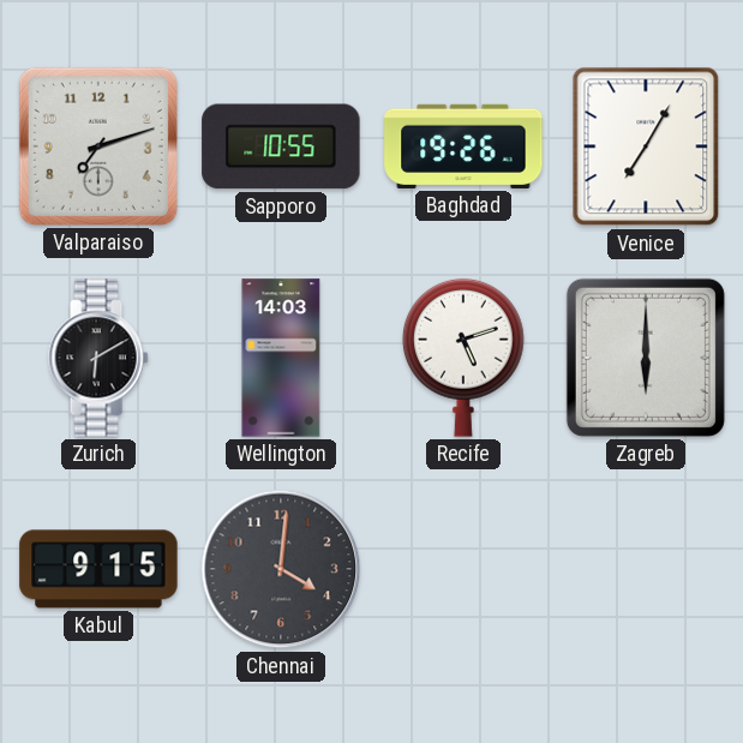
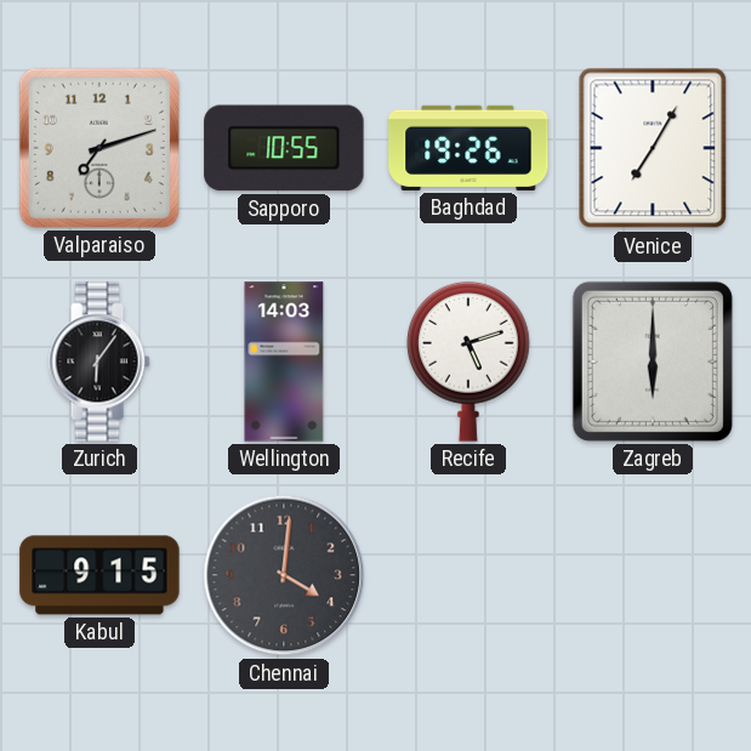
Zurich: 6:10 -> 6:06
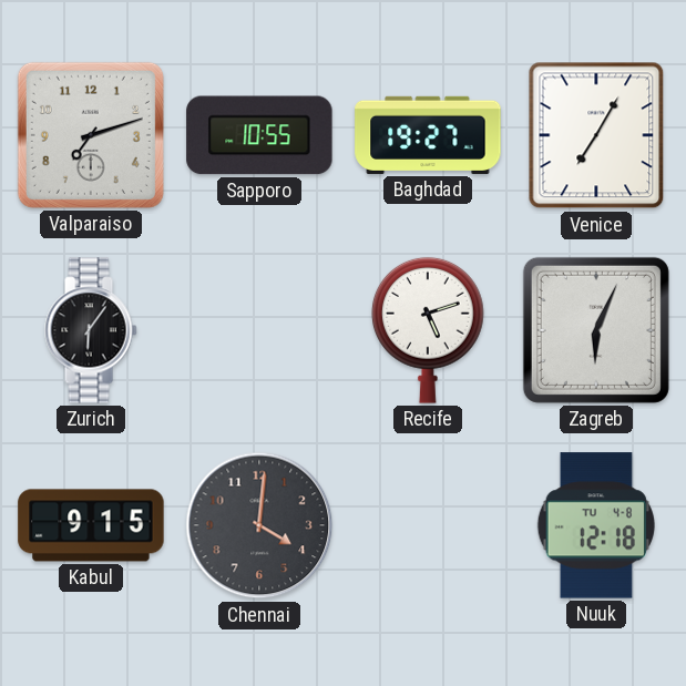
Baghdad: 19:26 -> 19:27
Wellington: 14:03 -> none
Zagreb: 6:00 -> 6:04
Nuuk: none -> 12:18
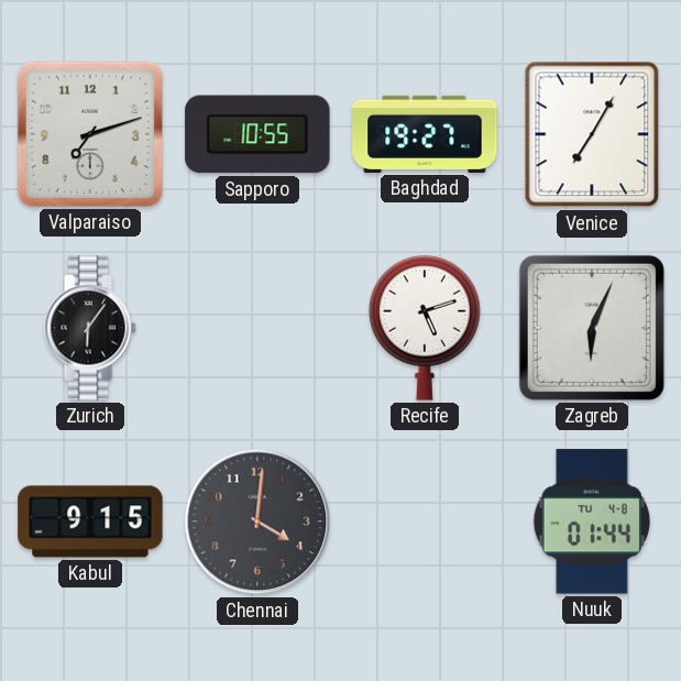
Nuuk: 12:18 -> 01:44
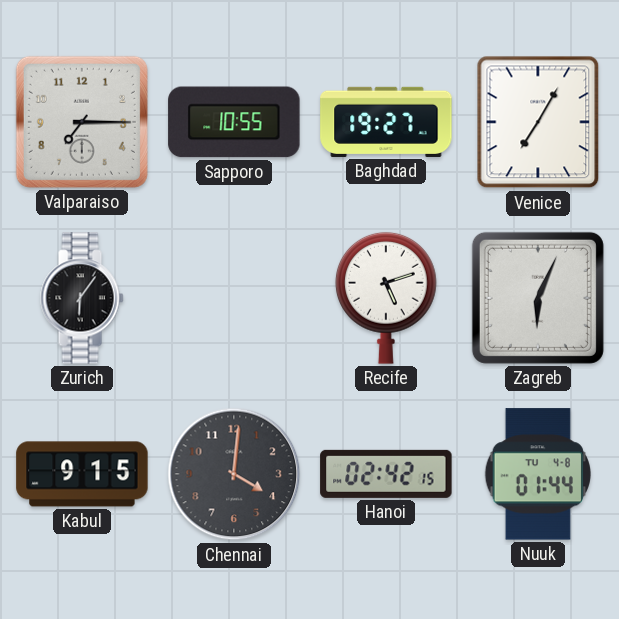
Valparaiso: 7:12 -> 7:15
Hanoi: none -> 02:42
